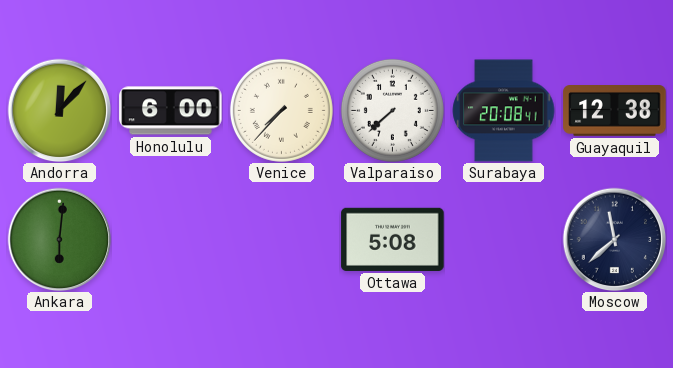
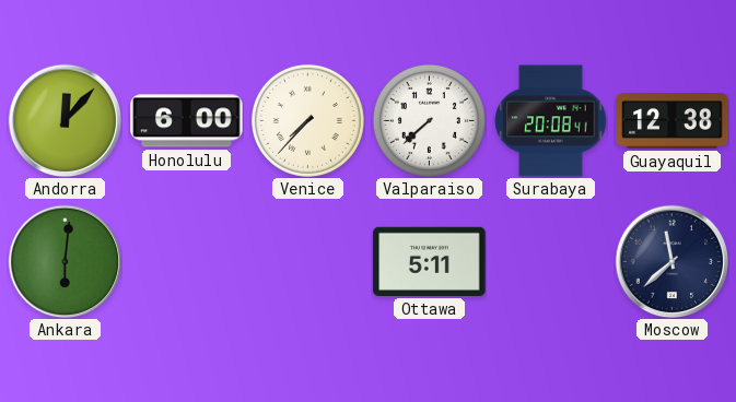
Ottawa: 5:08 -> 5:11
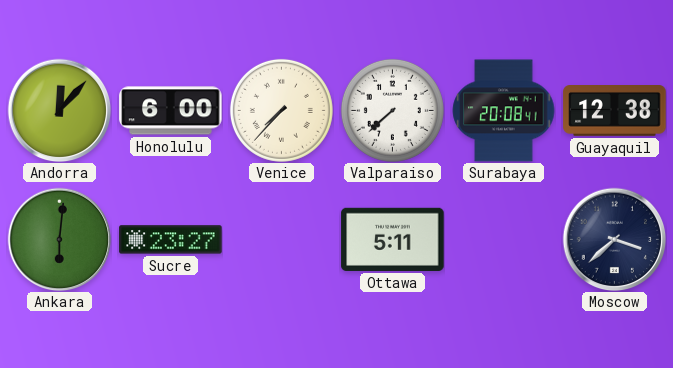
Sucre: none -> 23:27
Moscow: 11:38 -> 3:38
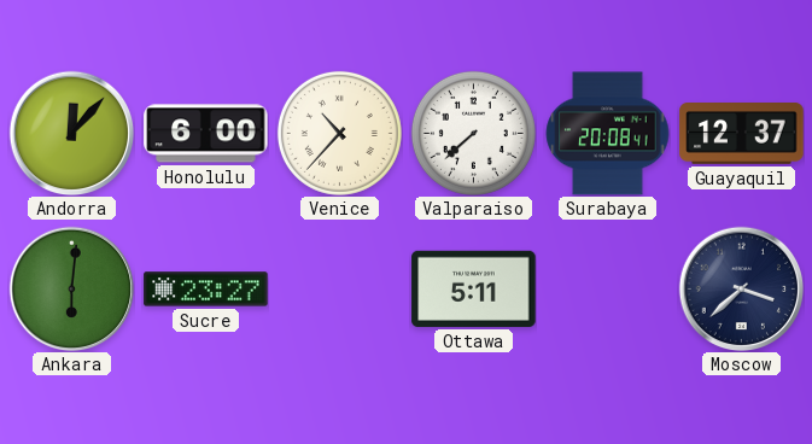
Venice: 7:37 -> 10:37
Guayaquil: 12:38 -> 12:37
